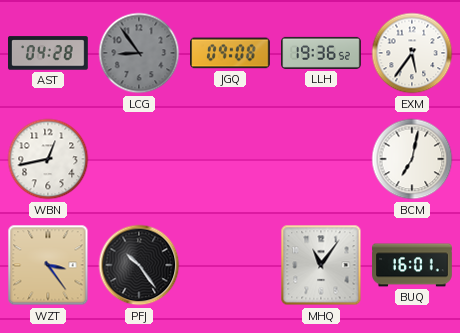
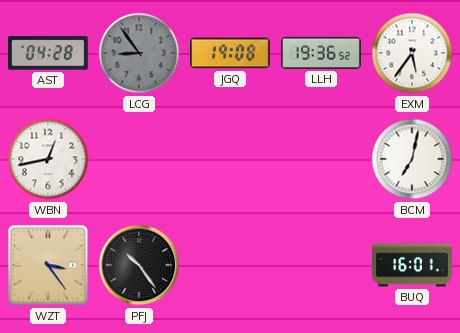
JGQ: 09:08 -> 19:08
MHQ: 11:06 -> none
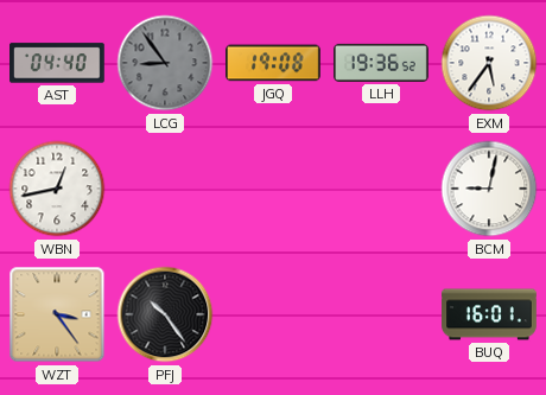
AST: 04:28 -> 04:40
BCM: 7:02 -> 9:02
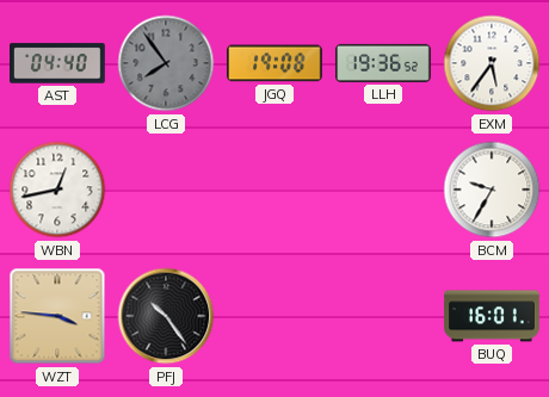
LCG: 8:54 -> 7:54
BCM: 9:02 -> 9:35
WZT: 3:24 -> 3:46
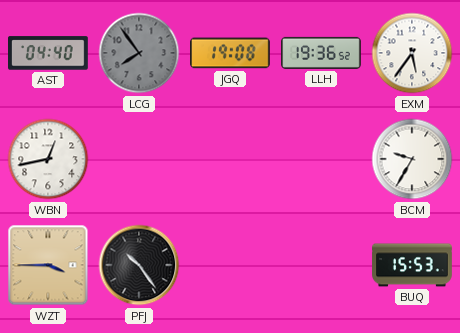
WZT: 3:46 -> 3:45
BUQ: 16:01 -> 15:53
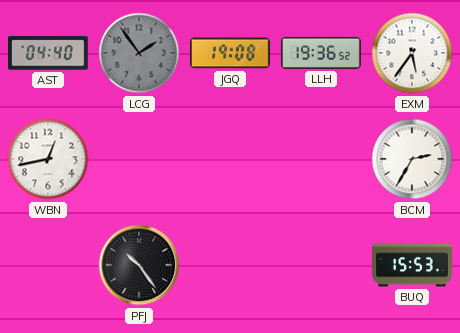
LCG: 7:54 -> 1:54
BCM: 9:35 -> 2:35
WZT: 3:45 -> none
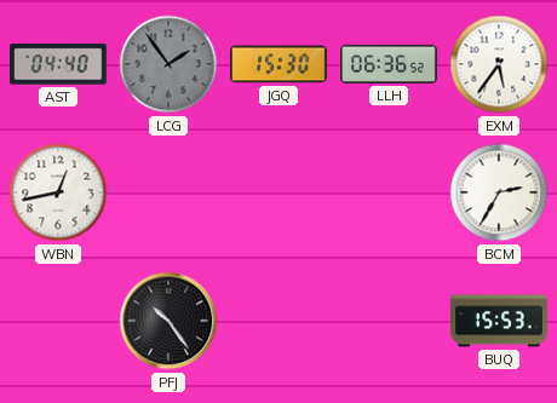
JGQ: 19:08 -> 15:30
LLH: 19:36 -> 06:36
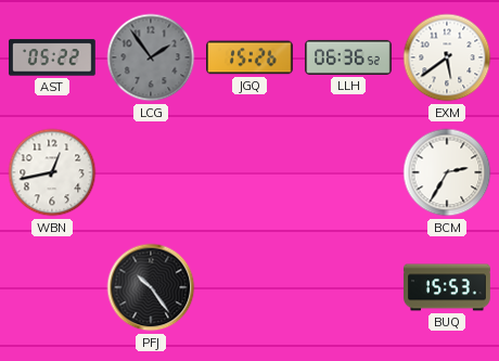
AST: 04:40 -> 05:22
JGQ: 15:30 -> 15:26
EXM: 5:36 -> 5:39
